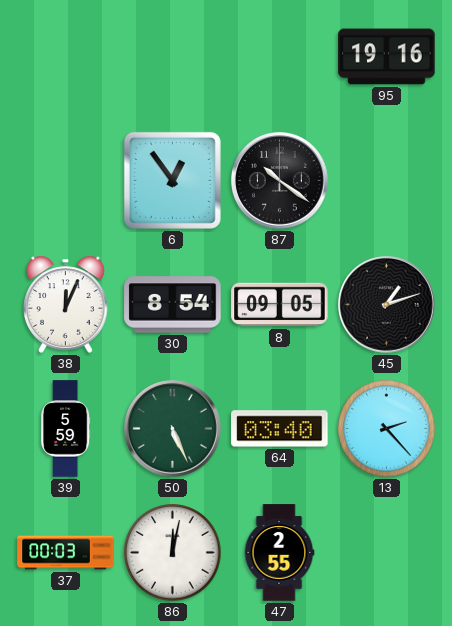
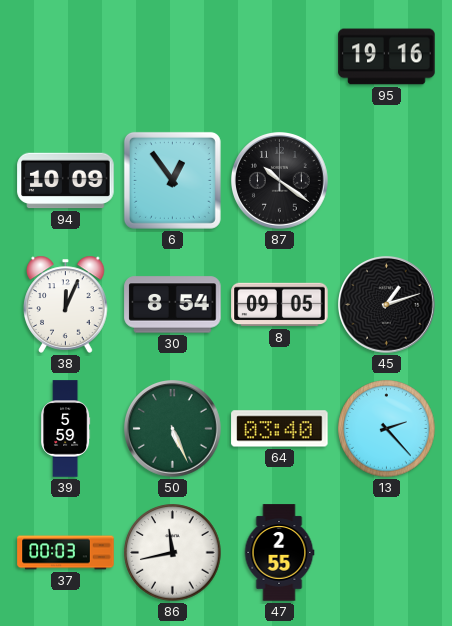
94: none -> 10:09
86: 12:02 -> 11:43
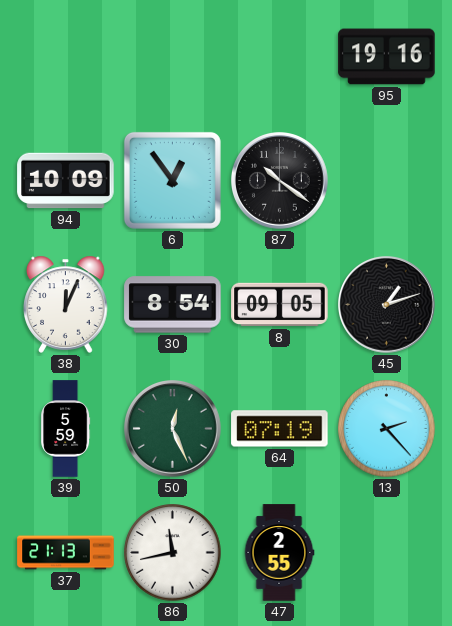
50: 5:26 -> 12:26
64: 03:40 -> 07:19
37: 00:03 -> 21:13
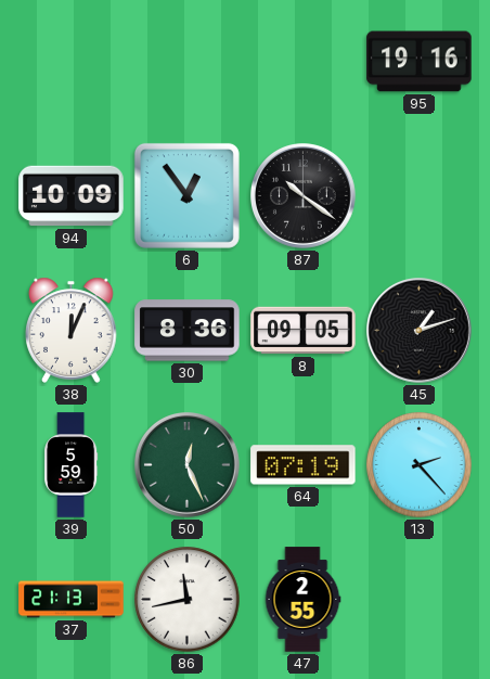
30: 8:54 -> 8:36
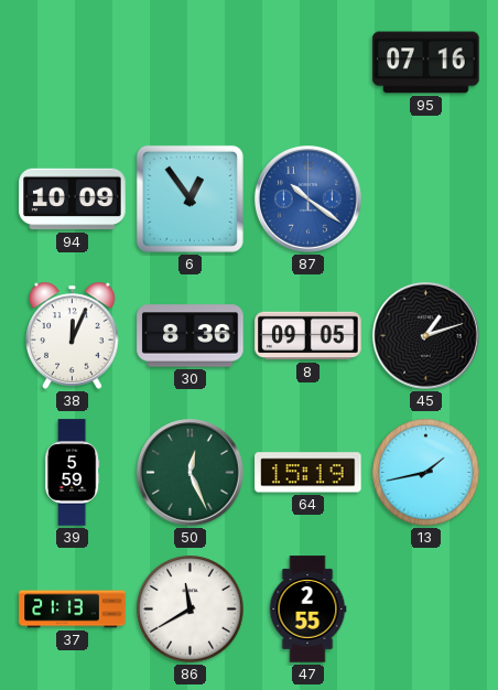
95: 19:16 -> 07:16
87 dial: black -> blue
64: 07:19 -> 15:19
13: 2:23 -> 1:43
86: 11:43 -> 11:40
